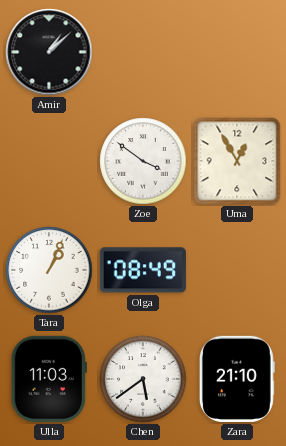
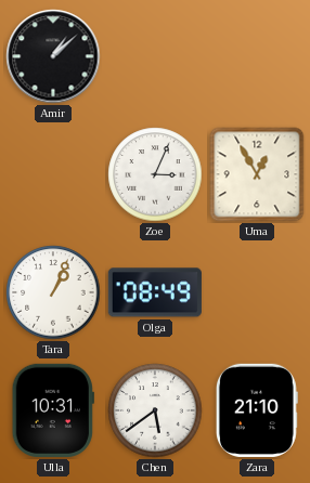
Zoe: 3:51 -> 3:04
Ulla: 11:03 -> 10:31
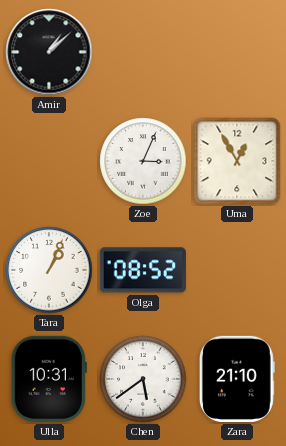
Olga: 08:49 -> 08:52
